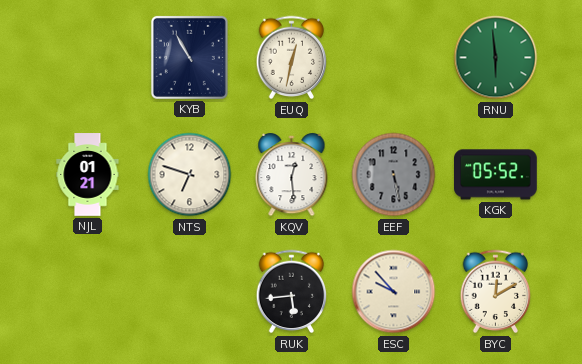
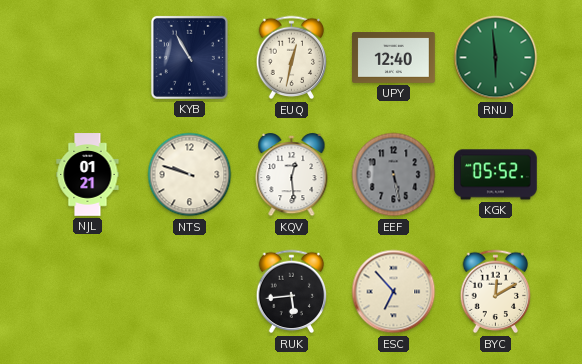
UPY: none -> 12:40
NTS: 6:48 -> 9:48
ESC: 9:53 -> 6:53
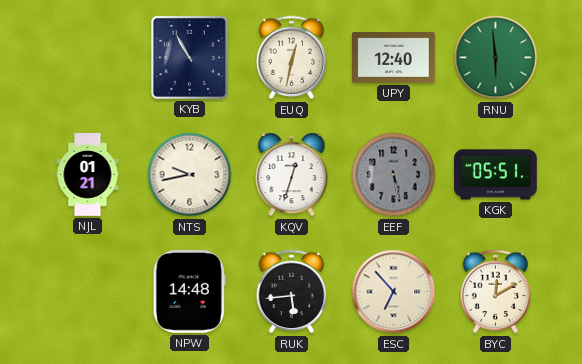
NTS: 9:48 -> 9:43
KQV: 12:29 -> 12:33
KGK: 05:52 -> 05:51
NPW: none -> 14:48
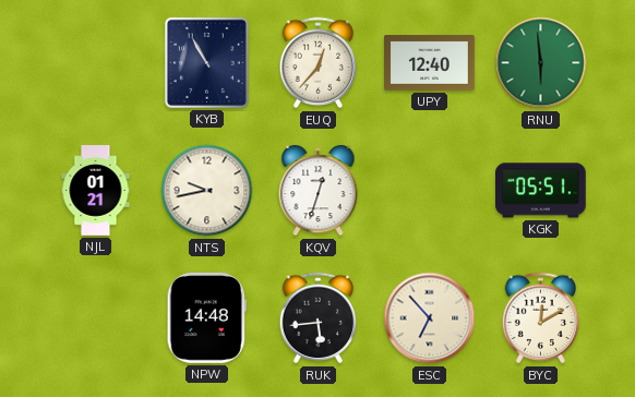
EUQ: 12:32 -> 12:37
EEF: 5:28 -> none
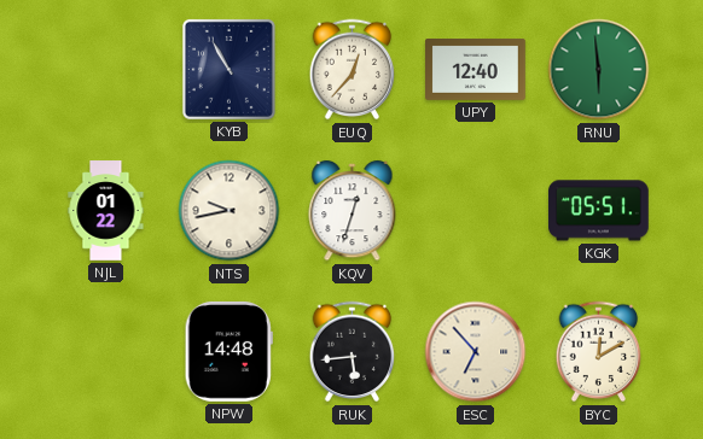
NJL: 01:21 -> 01:22
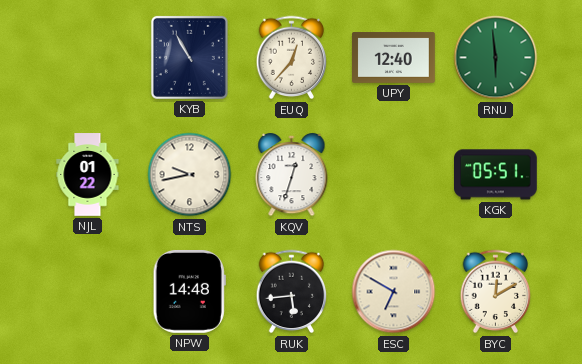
ESC: 6:53 -> 6:50
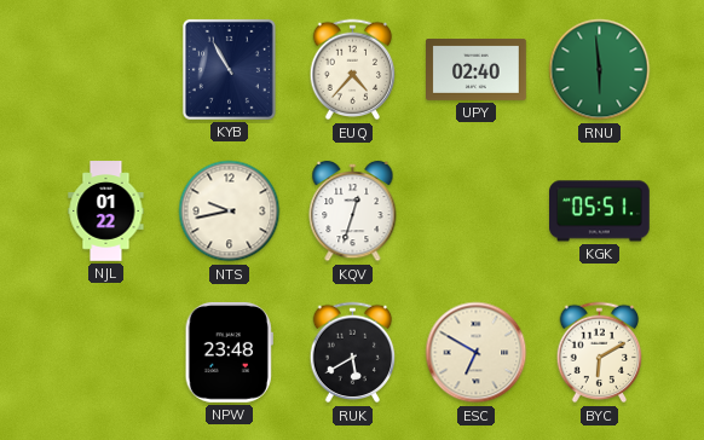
EUQ: 12:37 -> 4:37
UPY: 12:40 -> 02:40
NPW: 14:48 -> 23:48
RUK: 5:44 -> 5:40
BYC: 12:10 -> 6:10
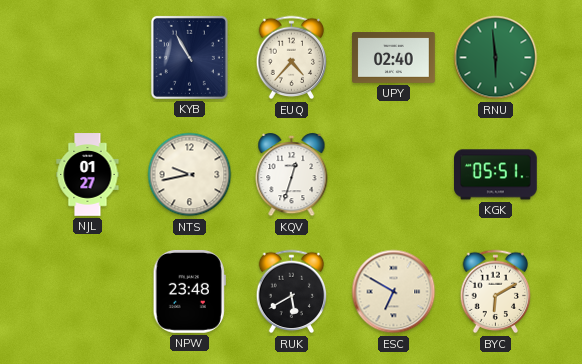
NJL: 01:22 -> 01:27
